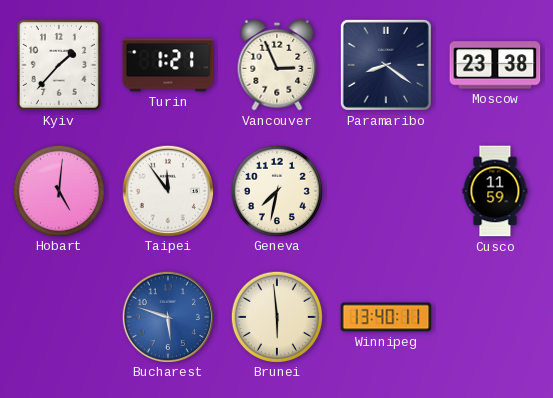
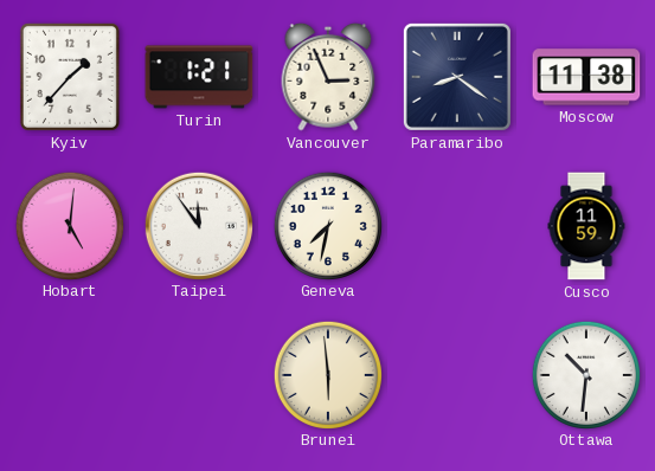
Moscow: 23:38 -> 11:38
Bucharest: 5:48 -> none
Winnipeg: 13:40 -> none
Ottawa: none -> 10:31
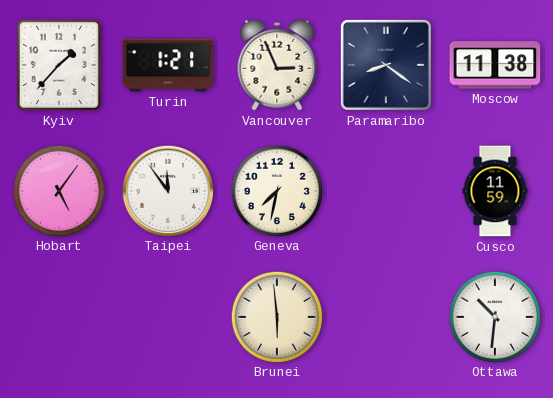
Hobart: 5:01 -> 5:06
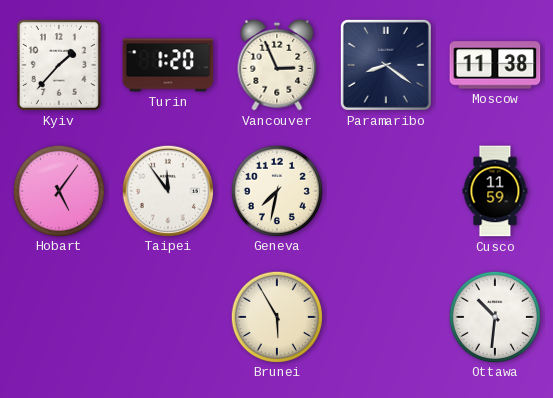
Turin: 1:21 -> 1:20
Brunei: 5:59 -> 5:55
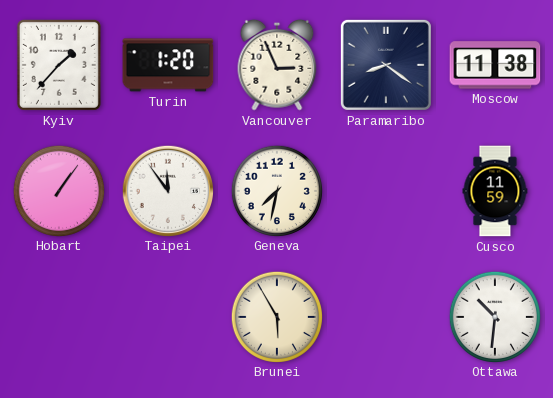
Hobart: 5:06 -> 1:06
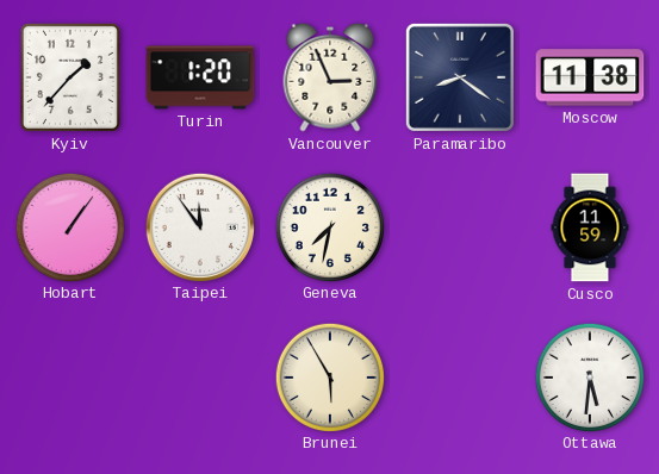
Ottawa: 10:31 -> 5:31
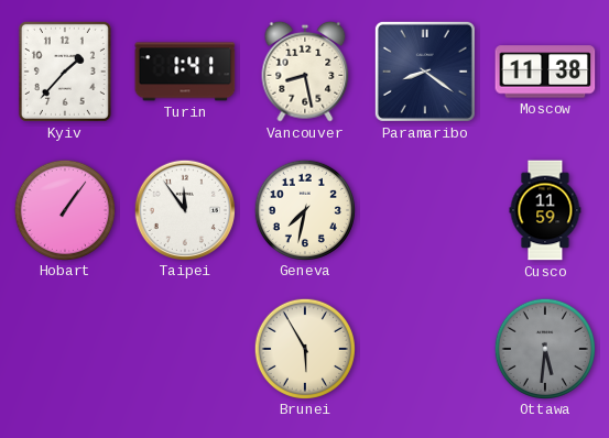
Turin: 1:20 -> 1:41
Vancouver: 2:56 -> 8:28
Ottawa dial: white -> grey
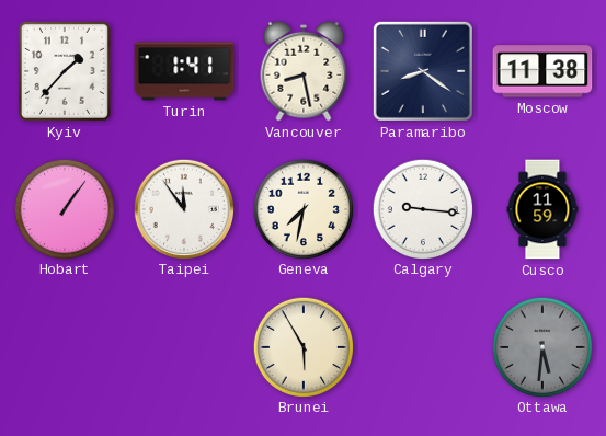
Calgary: none -> 9:16
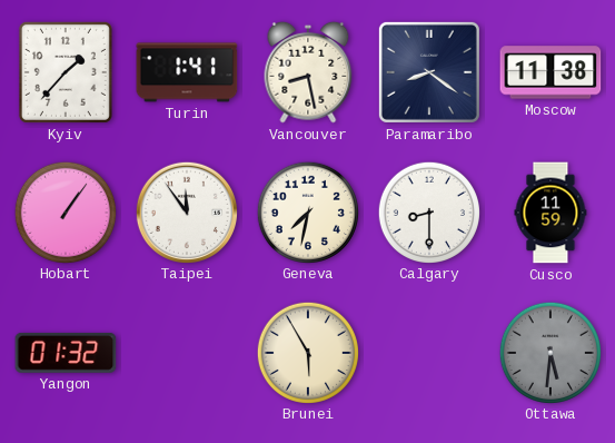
Calgary: 9:16 -> 8:30
Yangon: none -> 01:32
